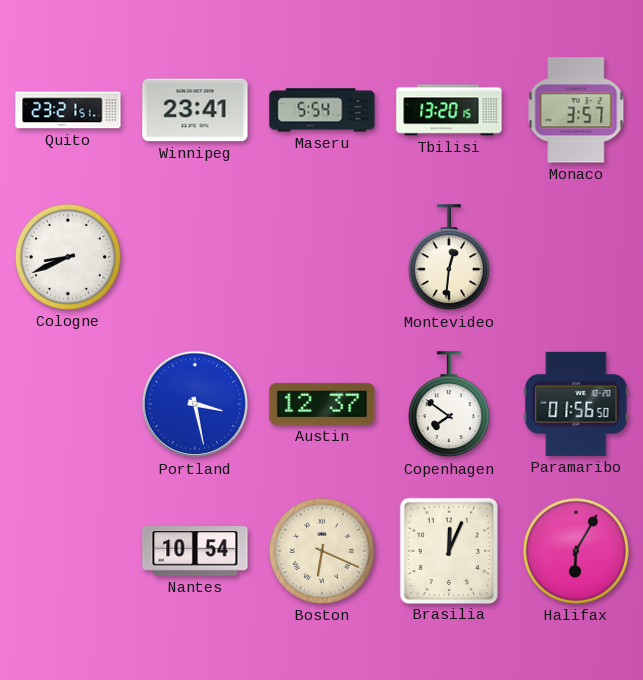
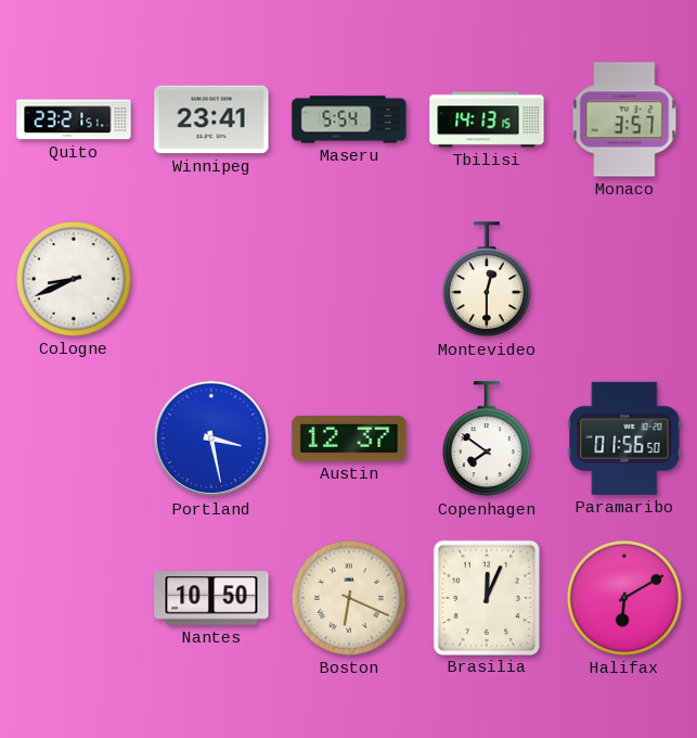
Tbilisi: 13:20 -> 14:13
Montevideo: 12:31 -> 12:30
Nantes: 10:54 -> 10:50
Halifax: 6:05 -> 6:10
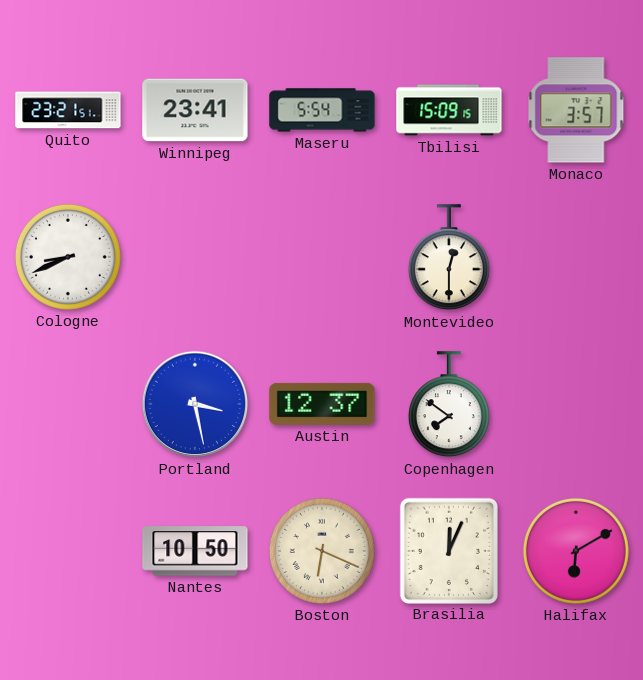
Tbilisi: 14:13 -> 15:09
Paramaribo: 01:56 -> none
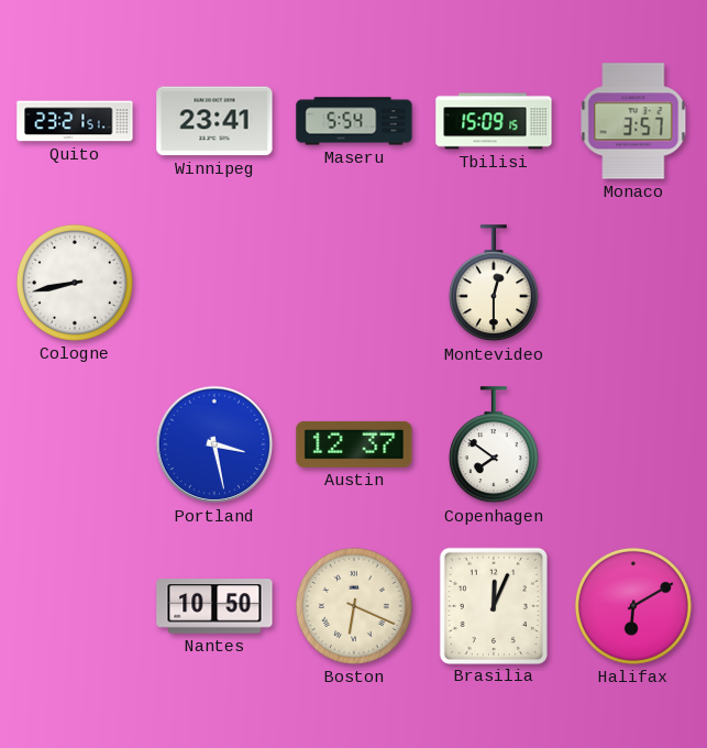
Cologne: 8:41 -> 8:43
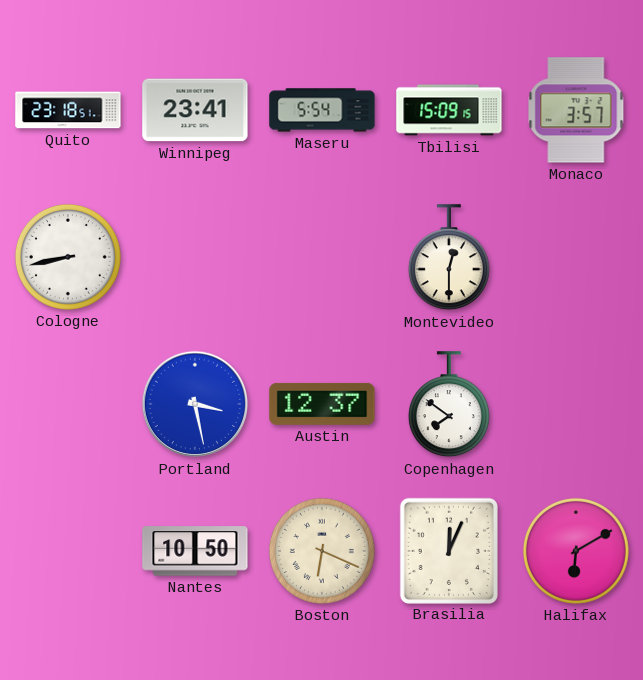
Quito: 23:21 -> 23:18
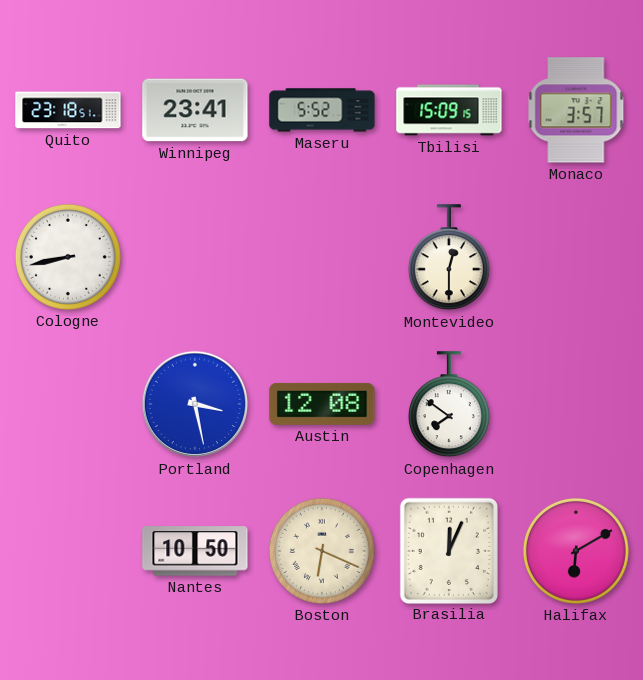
Maseru: 5:54 -> 5:52
Austin: 12:37 -> 12:08
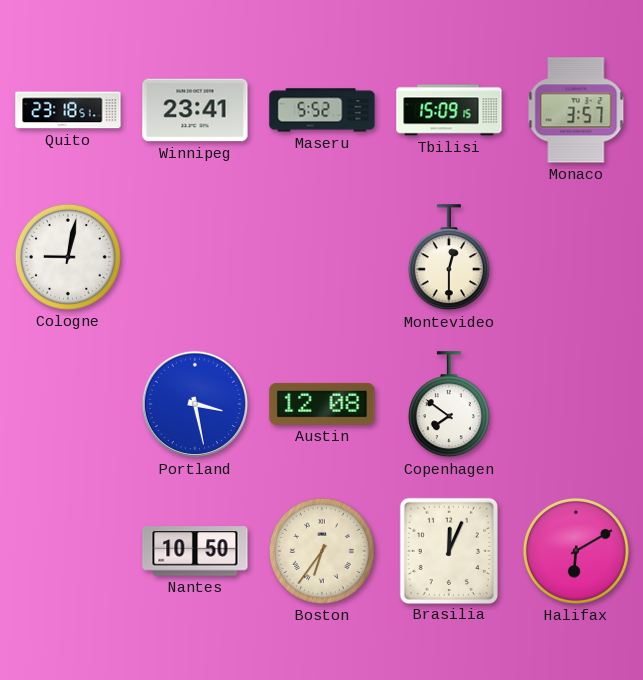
Cologne: 8:43 -> 9:02
Boston: 6:19 -> 6:36
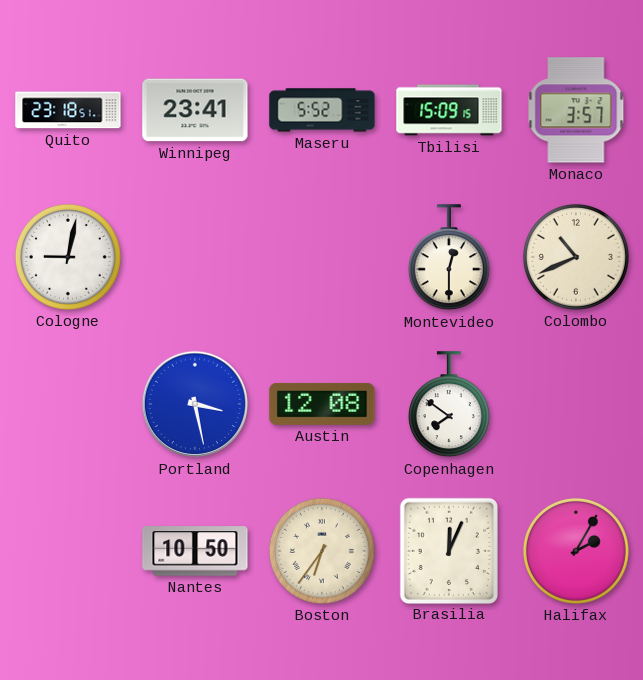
Colombo: none -> 10:41
Halifax: 6:10 -> 2:05
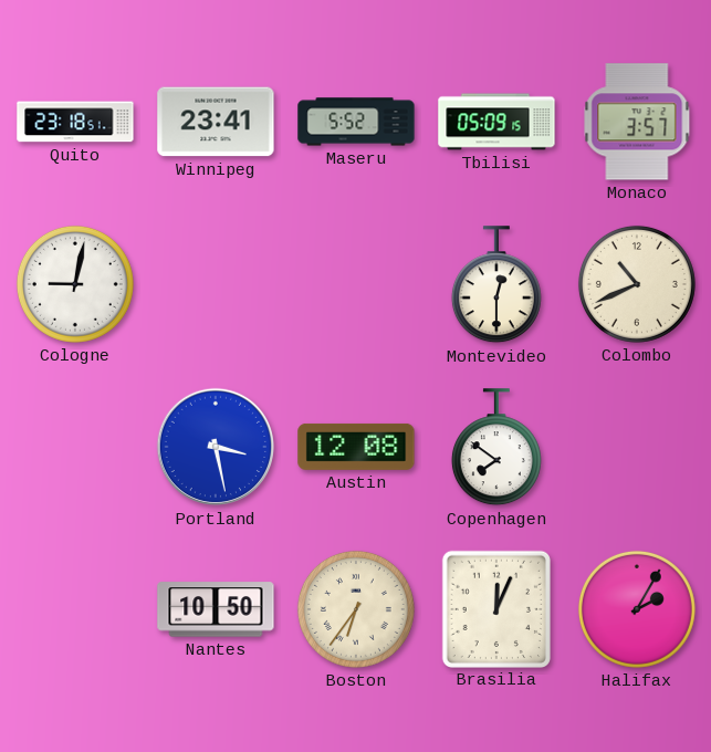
Tbilisi: 15:09 -> 05:09
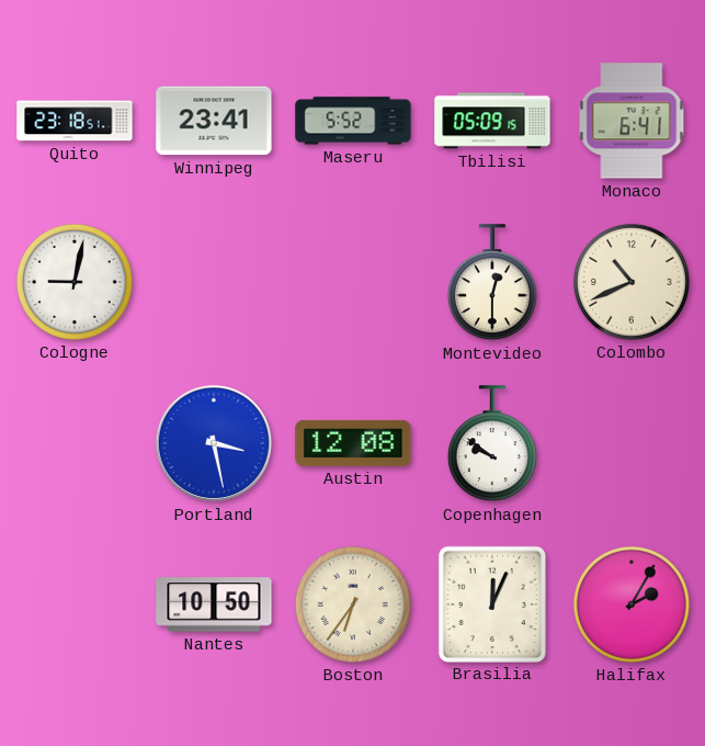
Monaco: 3:57 -> 6:41
Copenhagen: 7:51 -> 9:51
